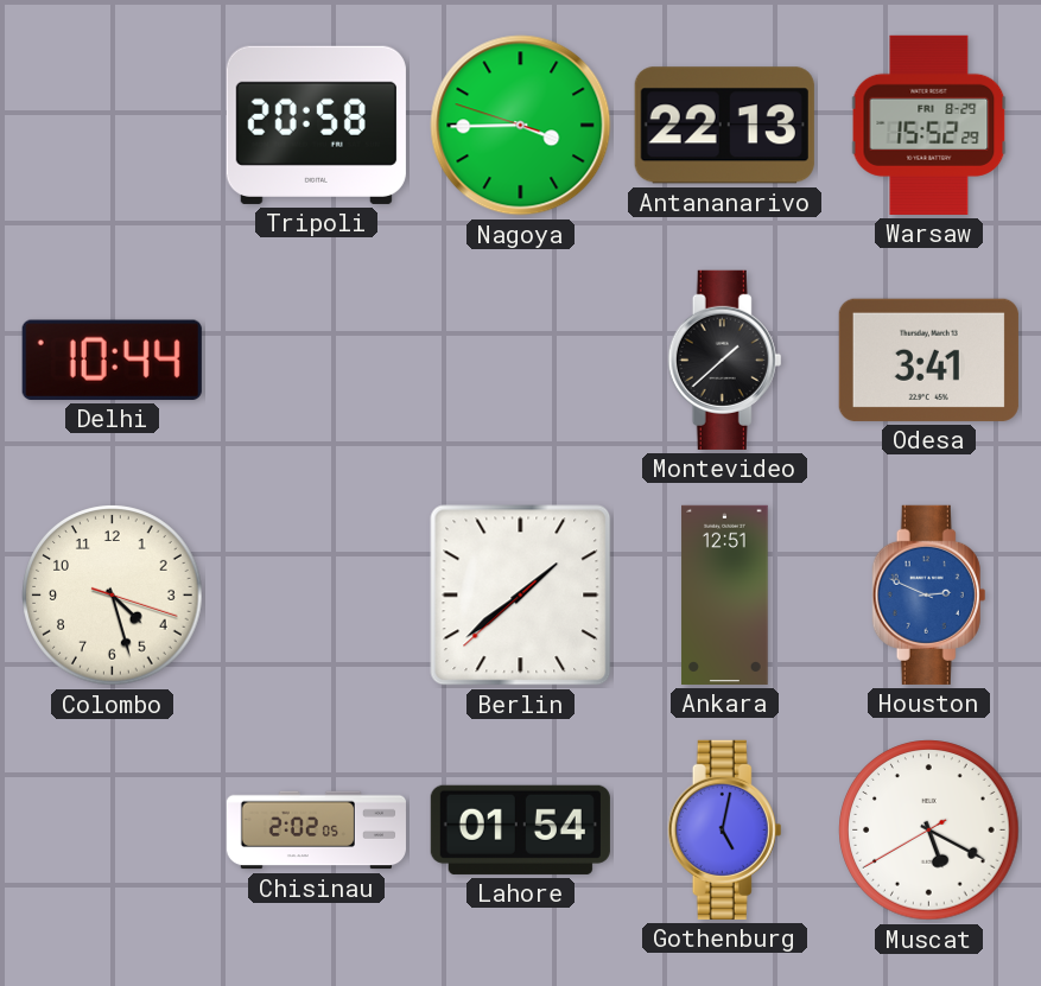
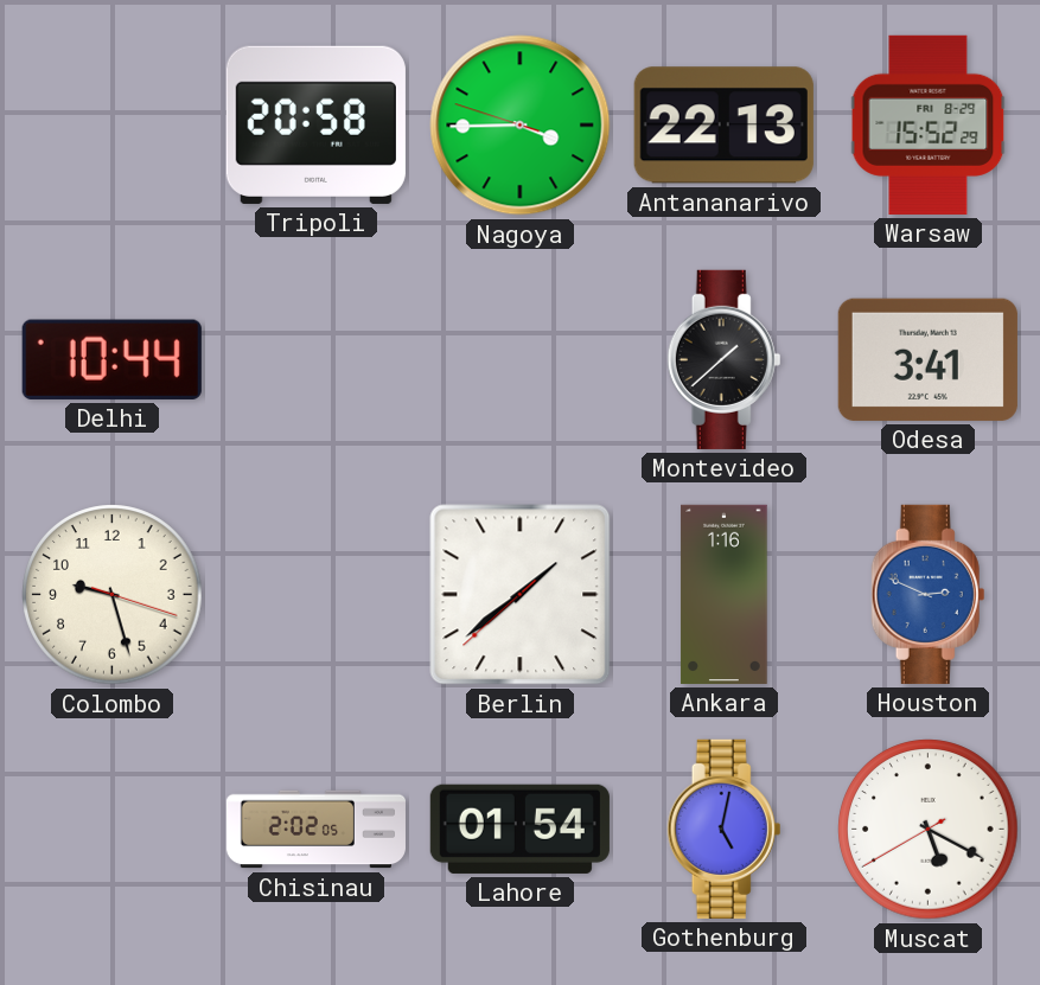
Colombo: 4:27 -> 9:27
Ankara: 12:51 -> 1:16
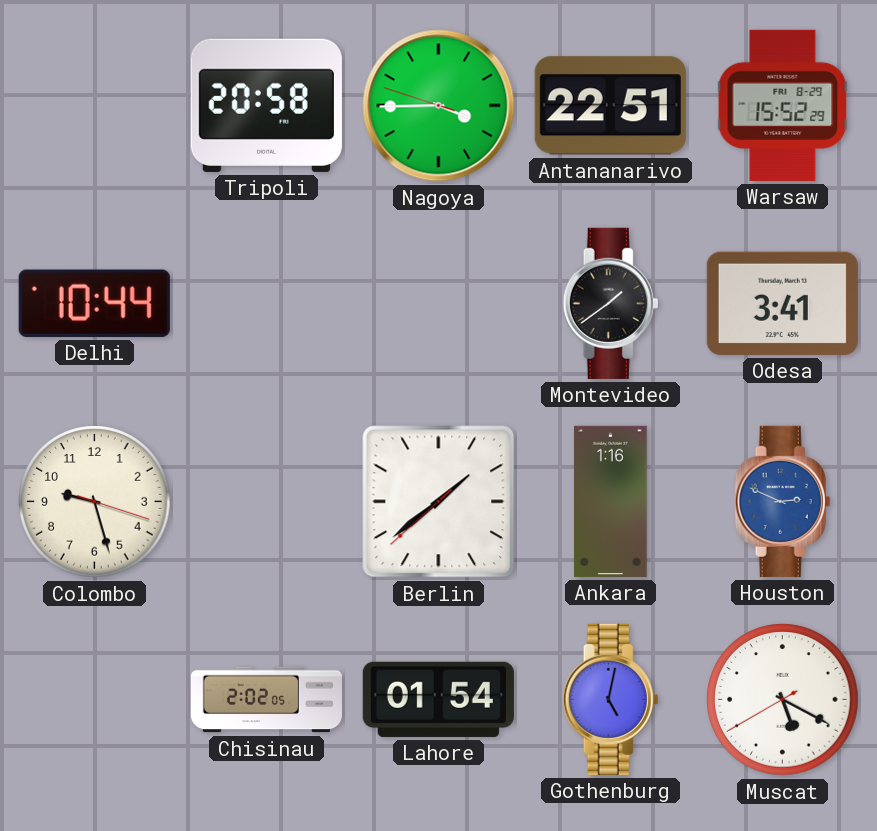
Antananarivo: 22:13 -> 22:51
Montevideo: 1:38 -> 1:39
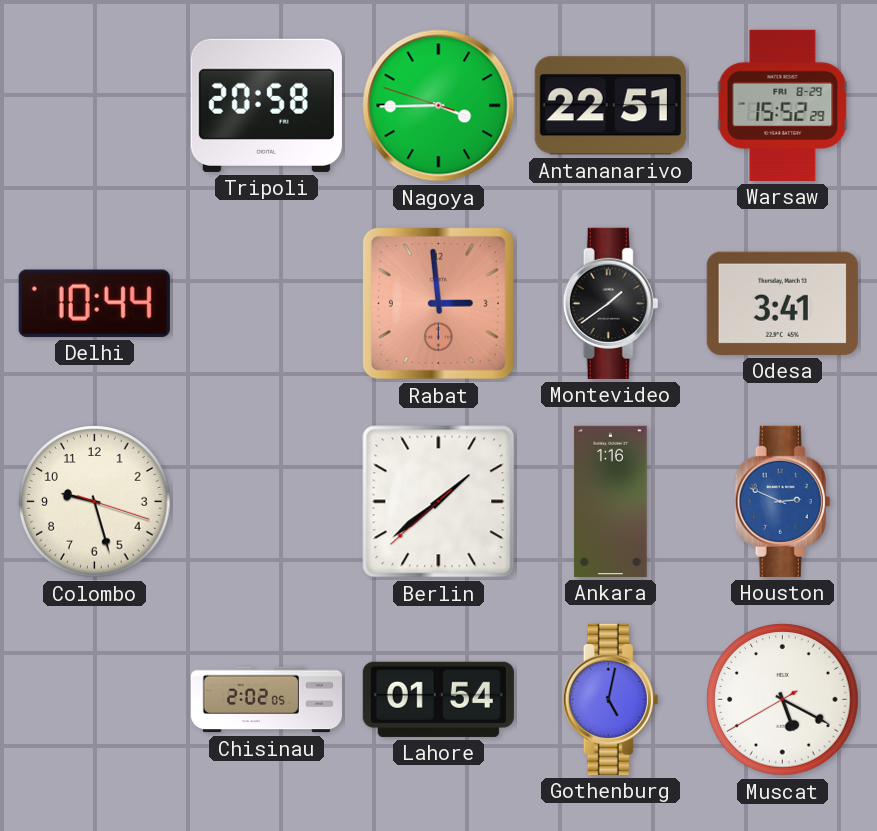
Rabat: none -> 2:59
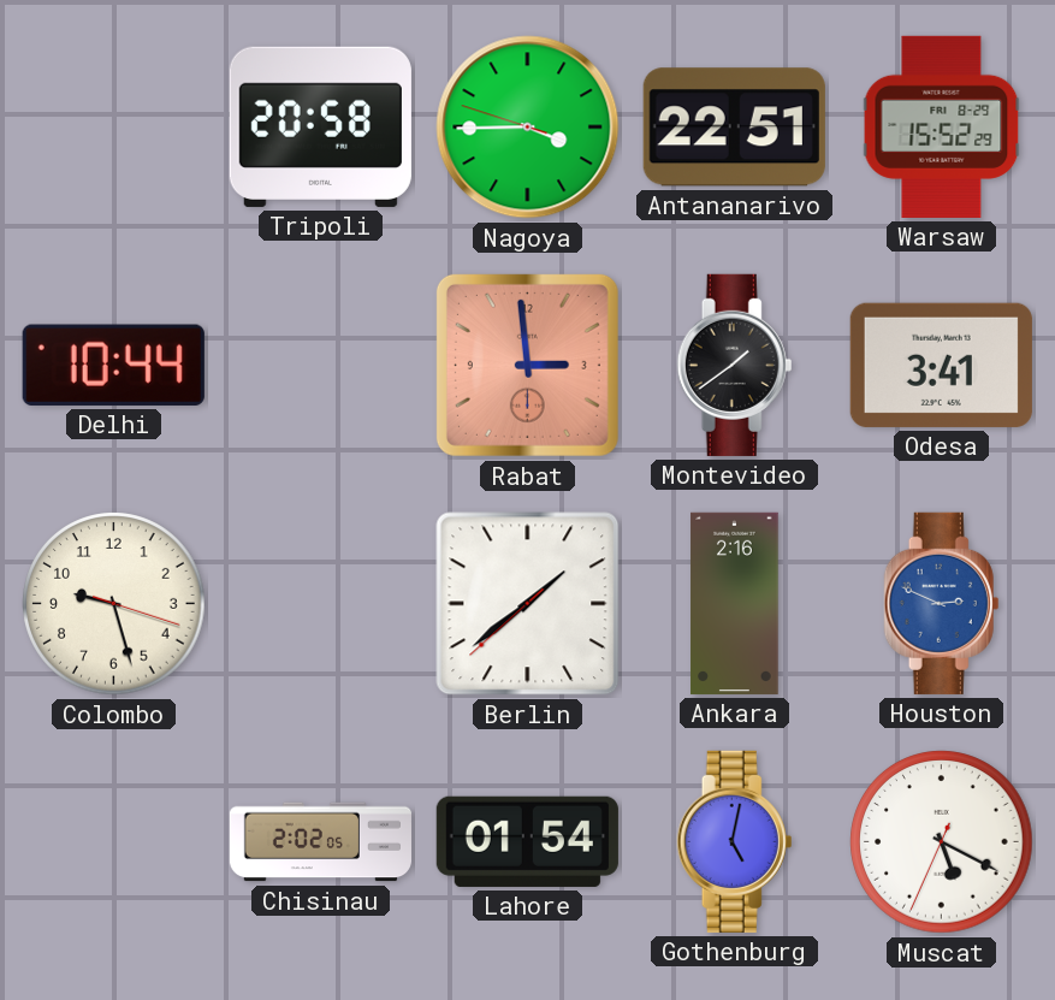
Ankara: 1:16 -> 2:16
Muscat: 5:19:40 -> 5:19:34
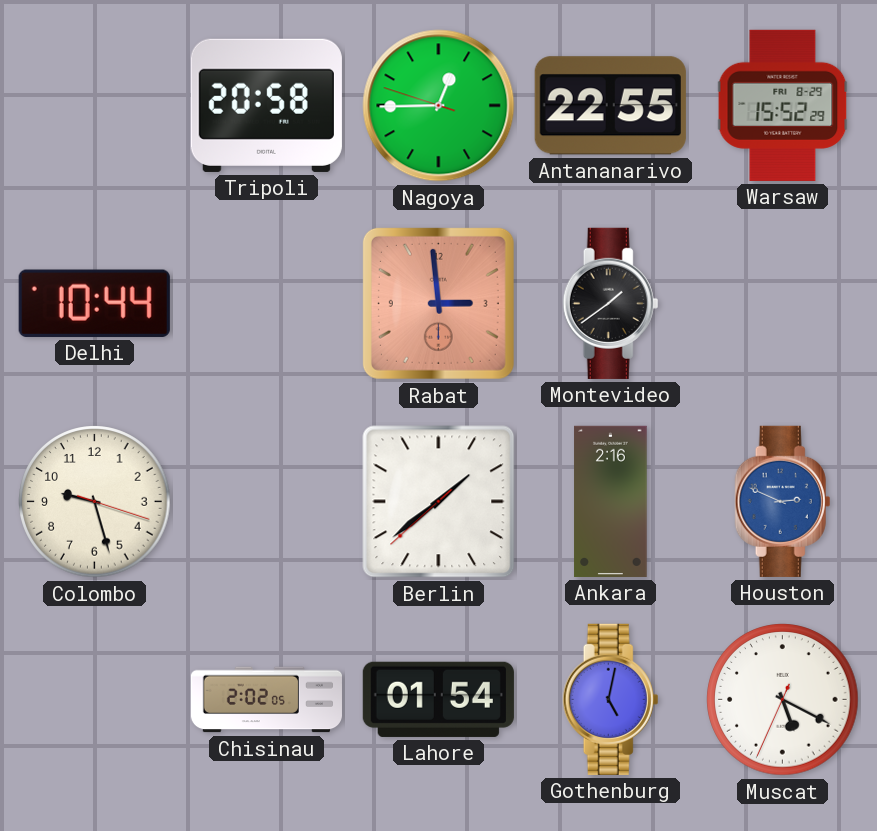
Nagoya: 3:44 -> 12:44
Antananarivo: 22:51 -> 22:55
Odesa: 3:41 -> none
